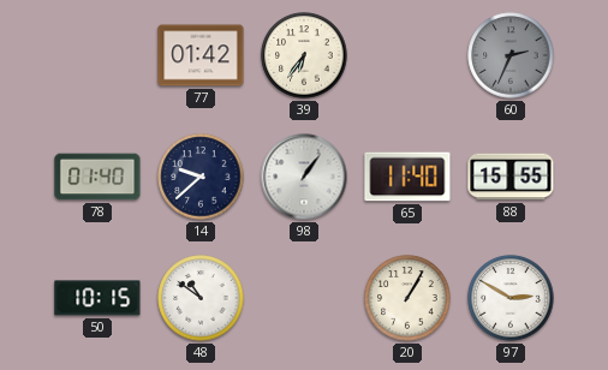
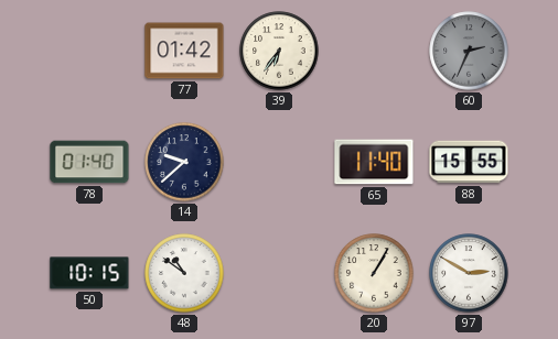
98: 1:06 -> none
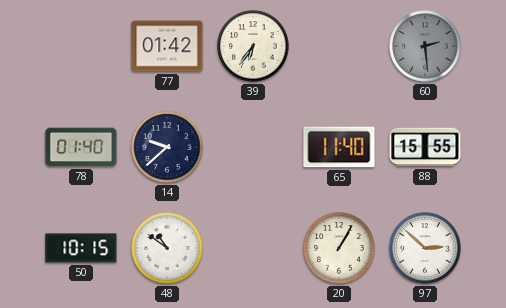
60: 2:34 -> 2:29
97: 2:50 -> 2:52
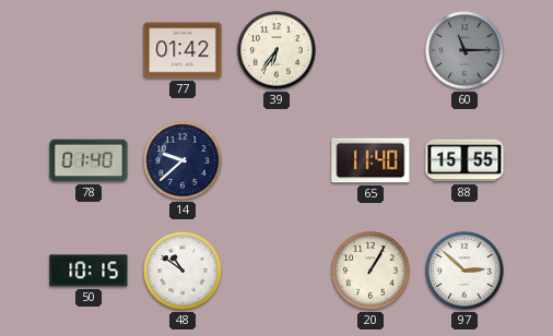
60: 2:29 -> 11:15
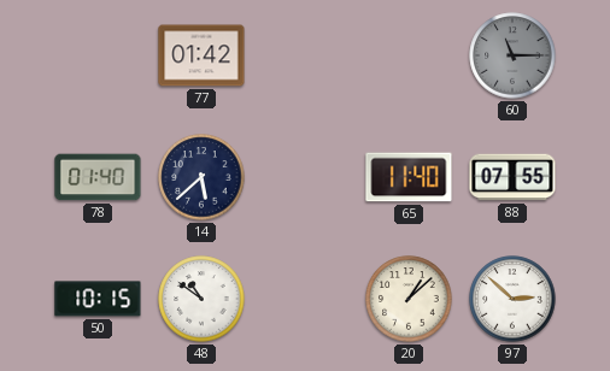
39: 6:36 -> none
14: 9:38 -> 5:38
88: 15:55 -> 07:55
20: 1:05 -> 1:08
